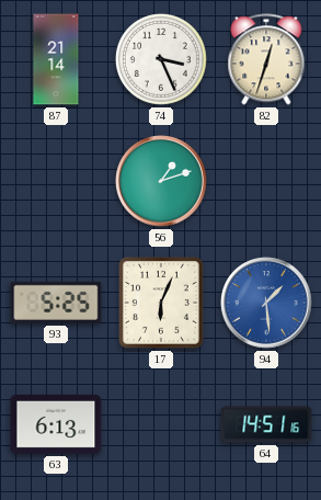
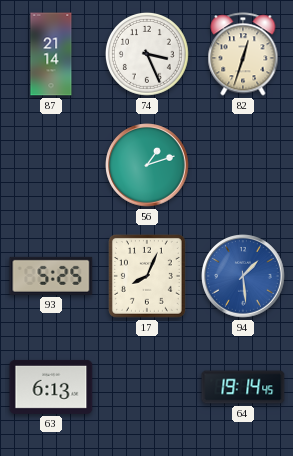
17: 6:04 -> 8:04
64: 14:51 -> 19:14
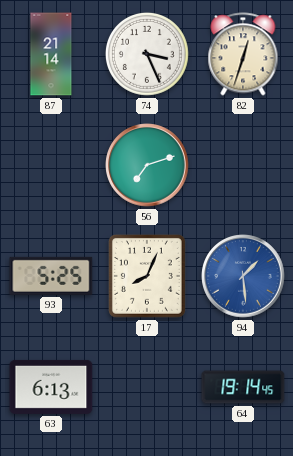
56: 1:12 -> 7:12
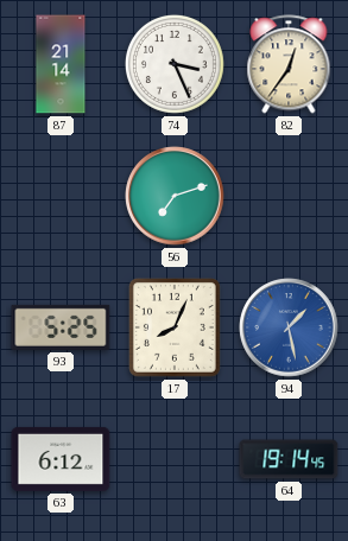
82: 12:33 -> 12:36
94: 1:29 -> 1:28
63: 6:13 -> 6:12
